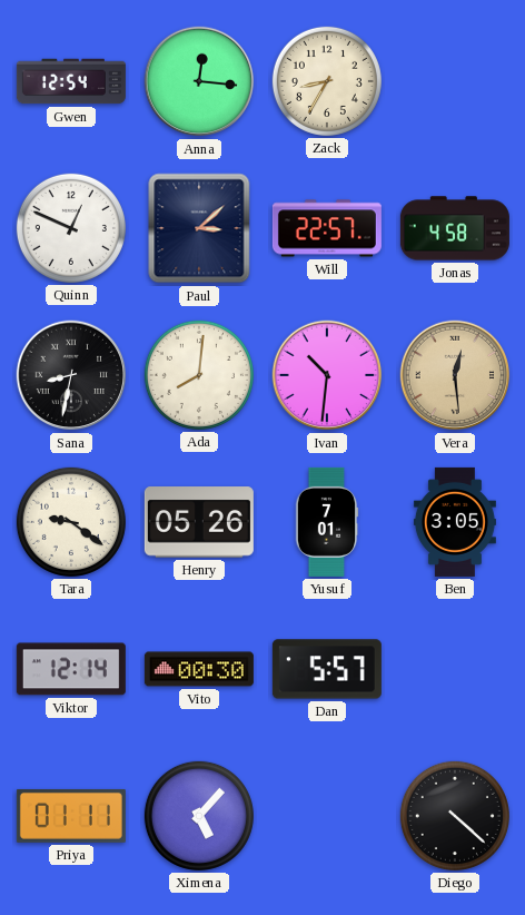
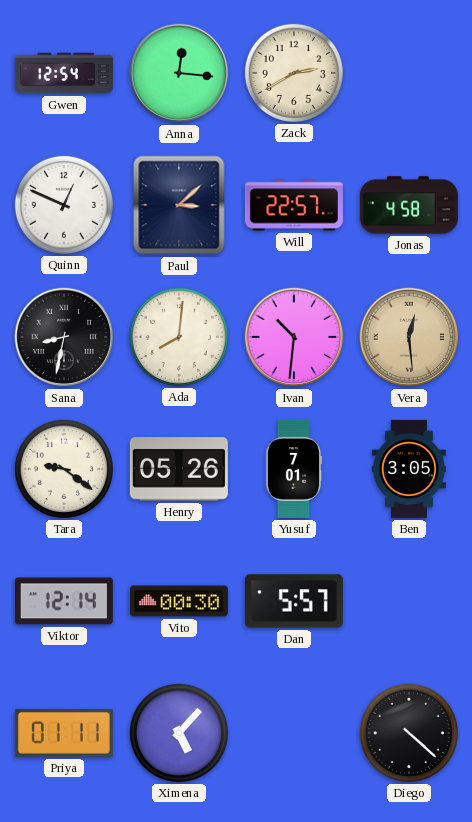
Zack: 8:35 -> 2:40
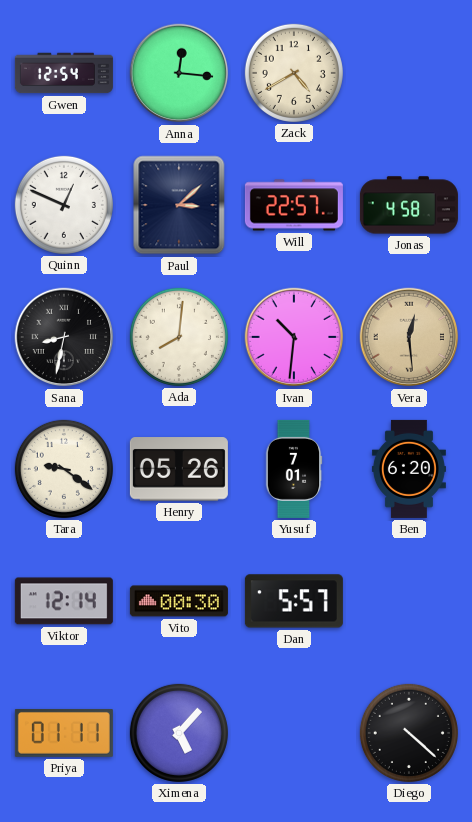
Zack: 2:40 -> 4:40
Ben: 3:05 -> 6:20
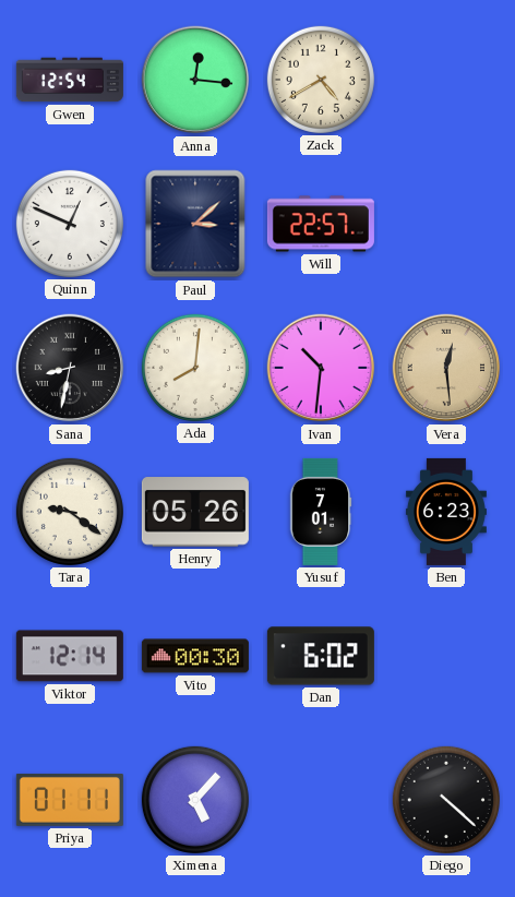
Jonas: 4:58 -> none
Ben: 6:20 -> 6:23
Dan: 5:57 -> 6:02
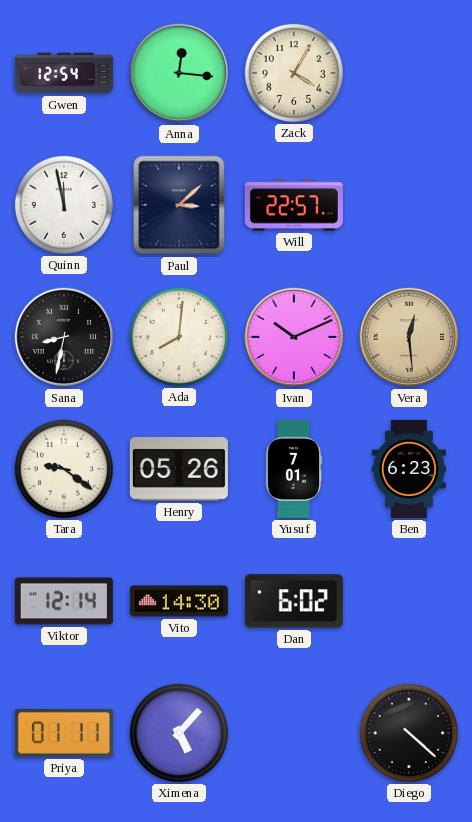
Zack: 4:40 -> 4:05
Quinn: 12:49 -> 11:58
Ivan: 10:31 -> 10:11
Vito: 00:30 -> 14:30
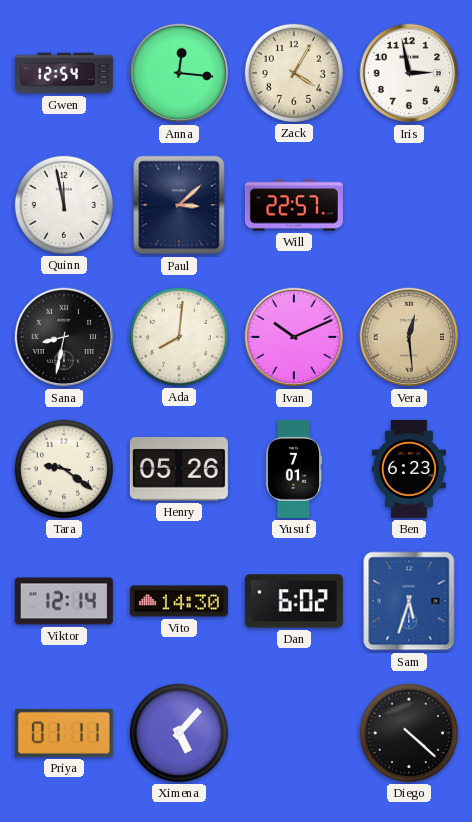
Iris: none -> 2:58
Sam: none -> 5:33
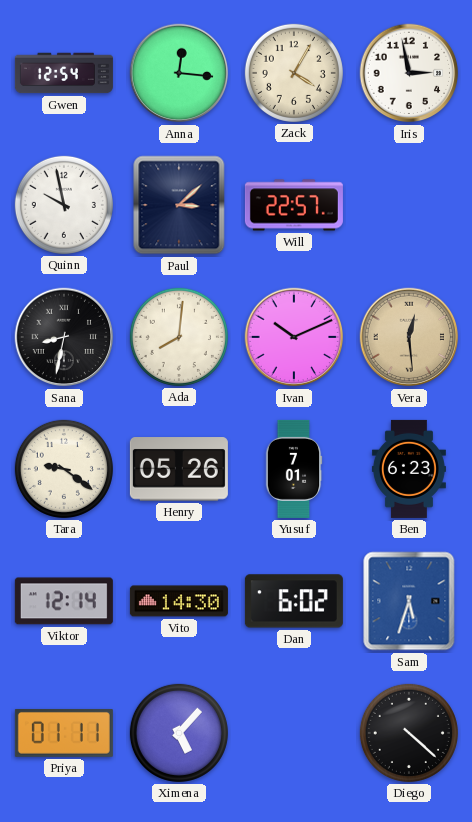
Quinn: 11:58 -> 9:58
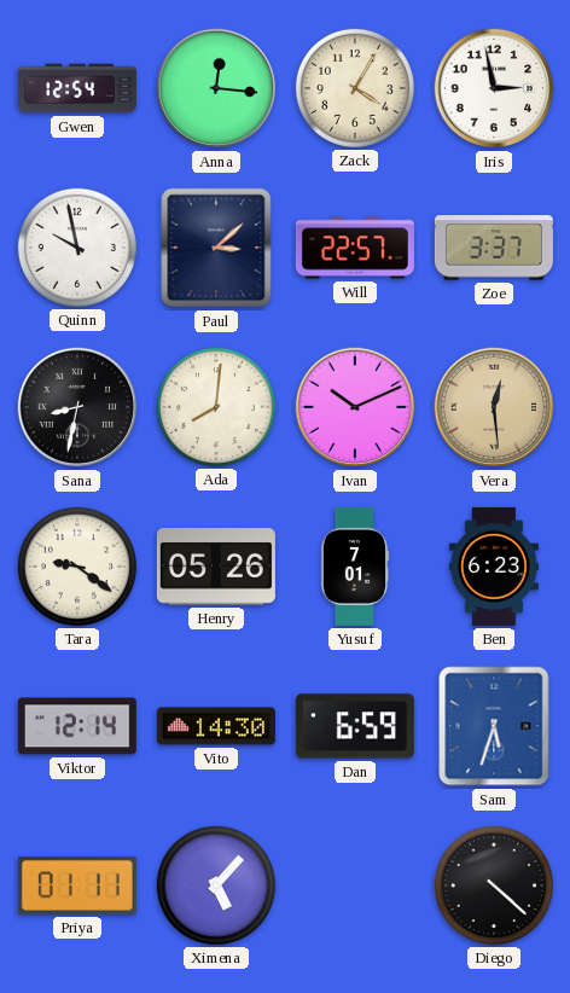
Zoe: none -> 3:37
Dan: 6:02 -> 6:59
